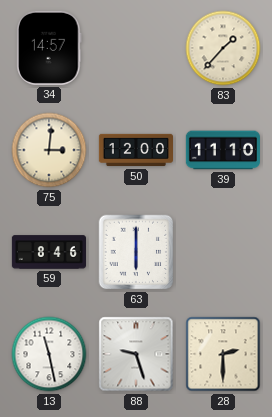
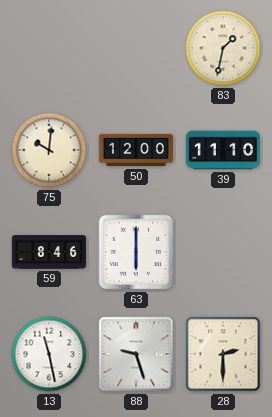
34: 14:57 -> none
83: 1:37 -> 1:32
75: 3:01 -> 10:01
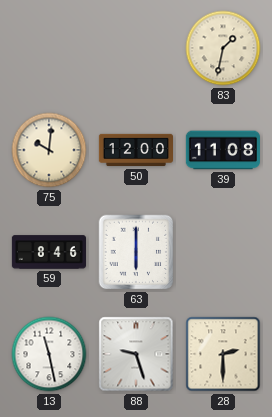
39: 11:10 -> 11:08
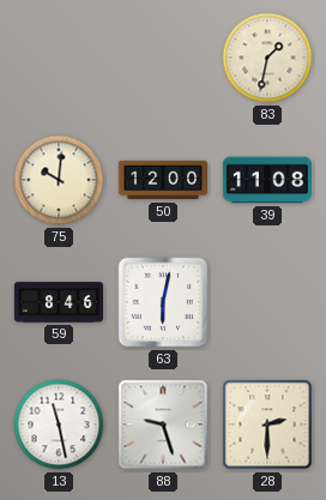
63: 6:00 -> 6:02
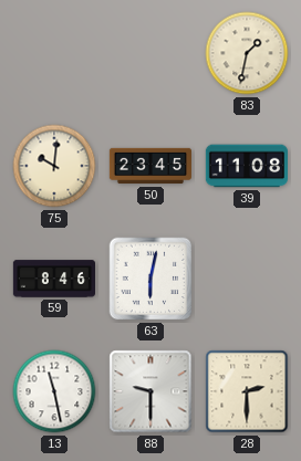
50: 12:00 -> 23:45
88: 9:27 -> 9:30
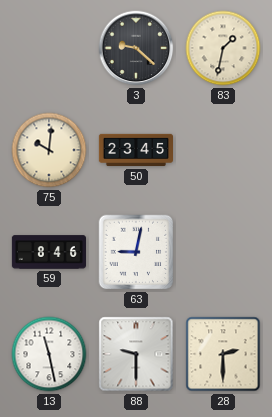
3: none -> 9:22
39: 11:08 -> none
63: 6:02 -> 9:02
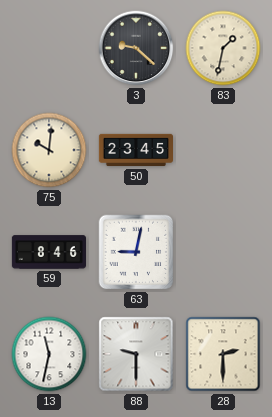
13: 11:28 -> 11:32
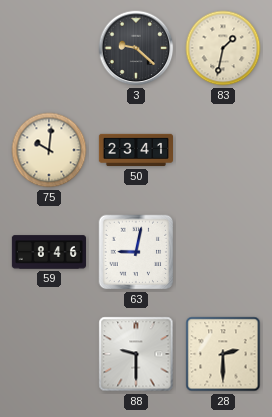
50: 23:45 -> 23:41
13: 11:32 -> none
